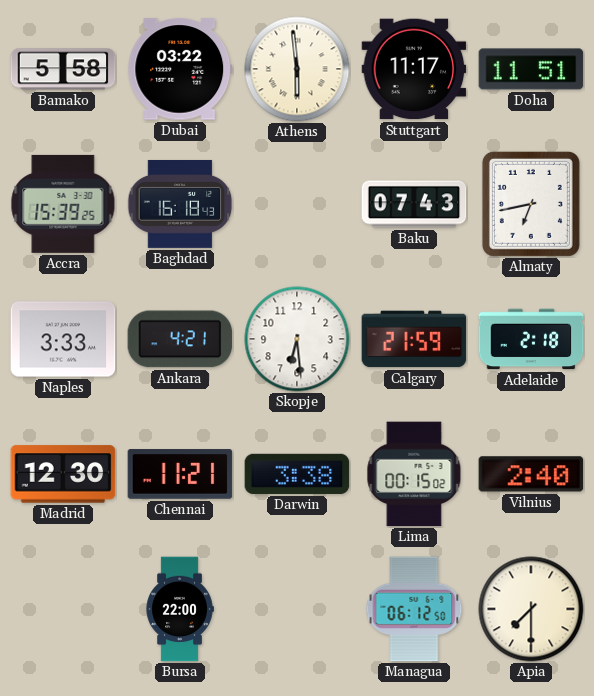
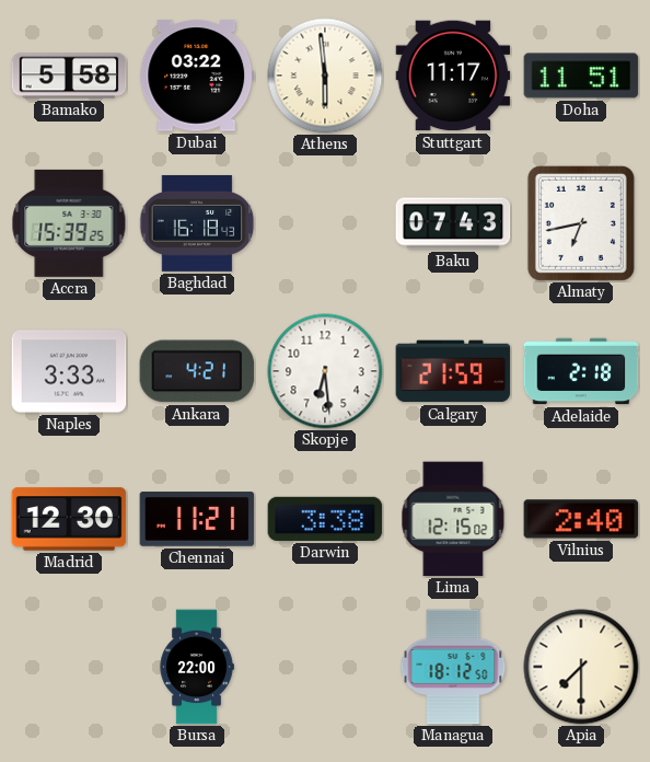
Lima: 00:15 -> 12:15
Managua: 06:12 -> 18:12
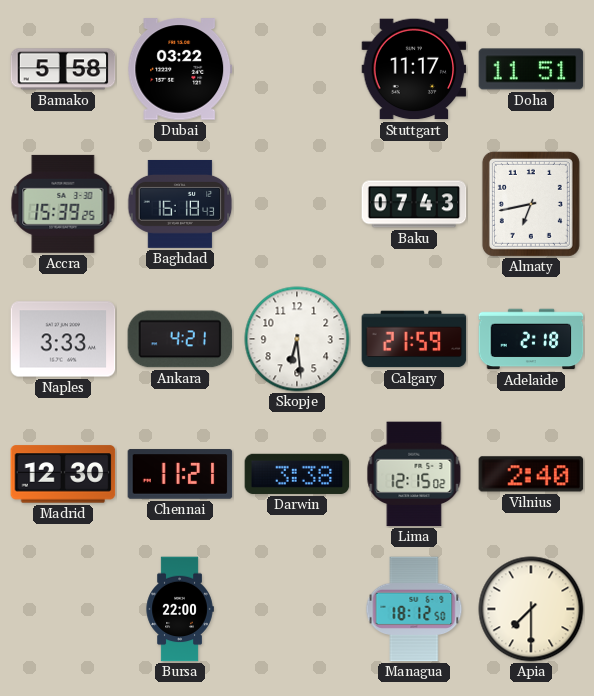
Athens: 5:59 -> none
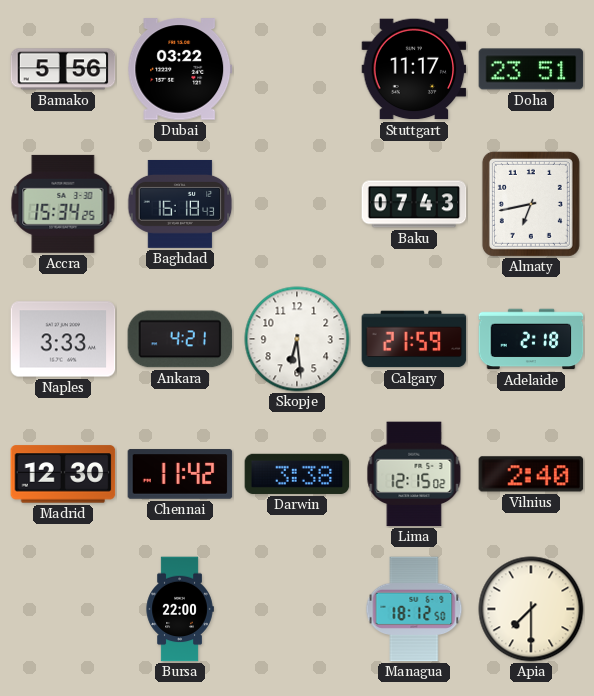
Bamako: 5:58 -> 5:56
Doha: 11:51 -> 23:51
Accra: 15:39 -> 15:34
Chennai: 11:21 -> 11:42
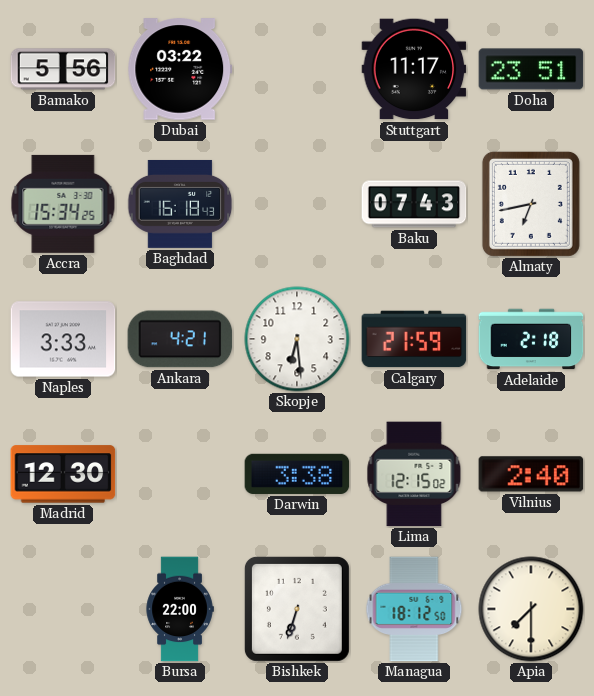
Chennai: 11:42 -> none
Bishkek: none -> 6:33
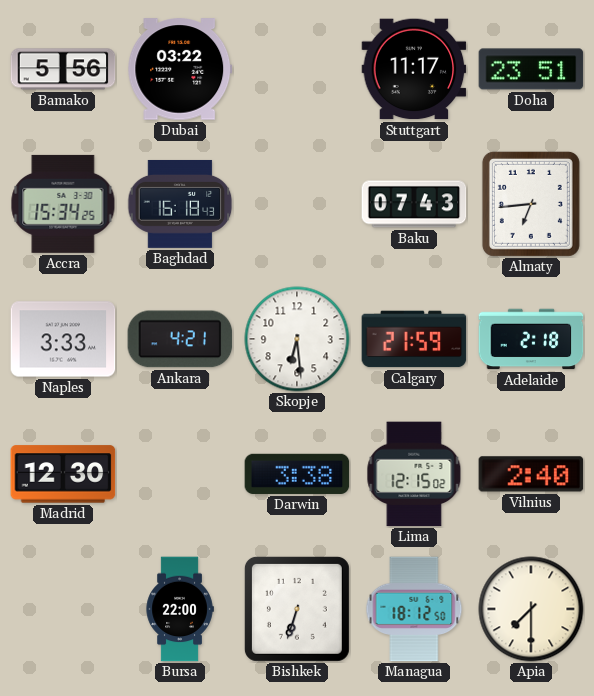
Almaty: 6:43 -> 6:44
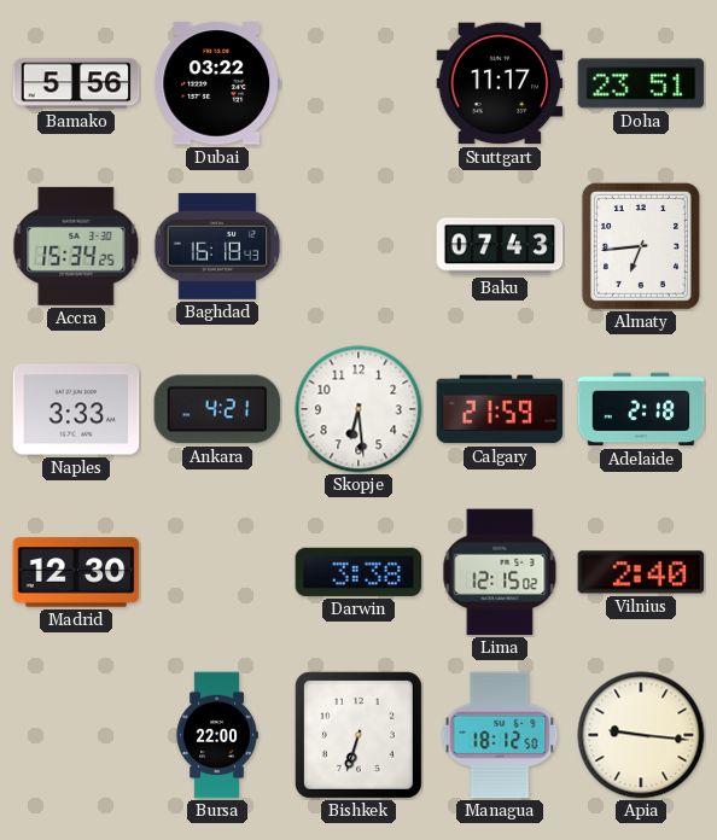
Apia: 7:30 -> 9:16
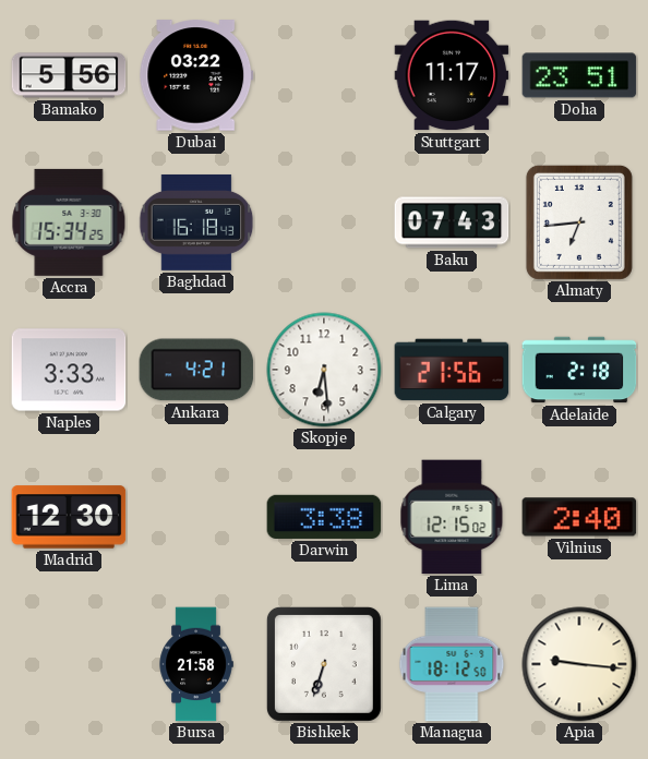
Calgary: 21:59 -> 21:56
Bursa: 22:00 -> 21:58
